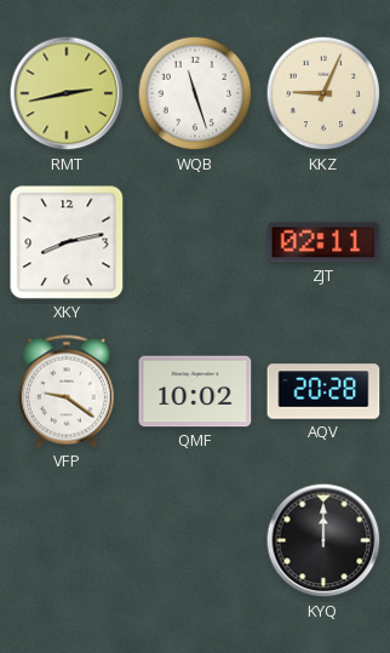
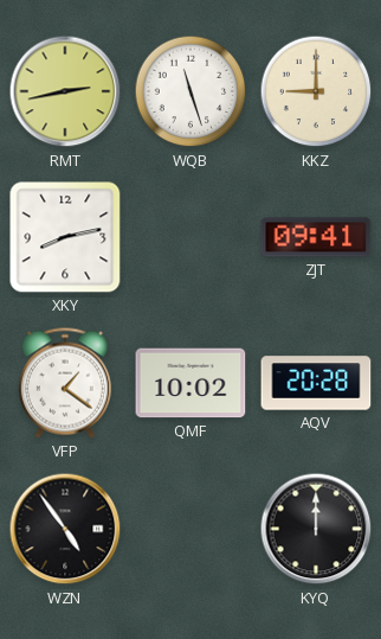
KKZ: 9:04 -> 9:00
ZJT: 02:11 -> 09:41
VFP: 9:21 -> 1:21
WZN: none -> 4:54
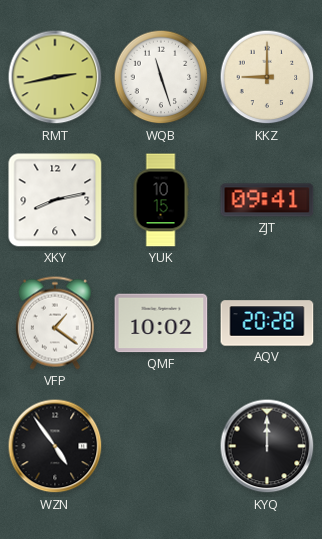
YUK: none -> 10:15
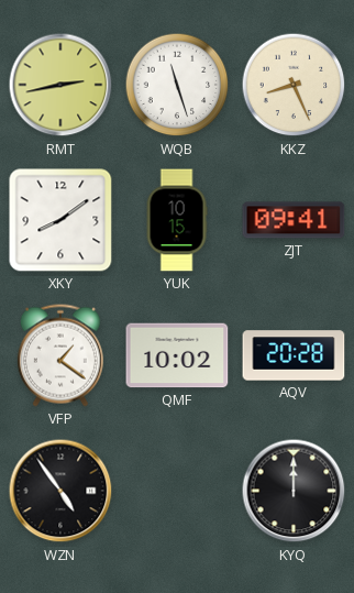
KKZ: 9:00 -> 8:26
XKY: 8:13 -> 8:09
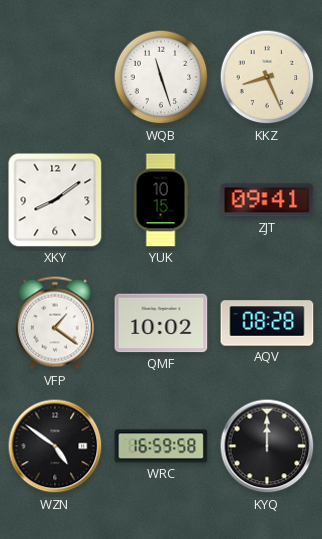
RMT: 2:43 -> none
AQV: 20:28 -> 08:28
WZN: 4:54 -> 4:51
WRC: none -> 16:59
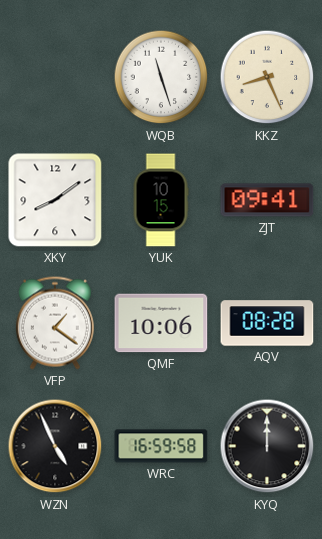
QMF: 10:02 -> 10:06
WZN: 4:51 -> 4:56
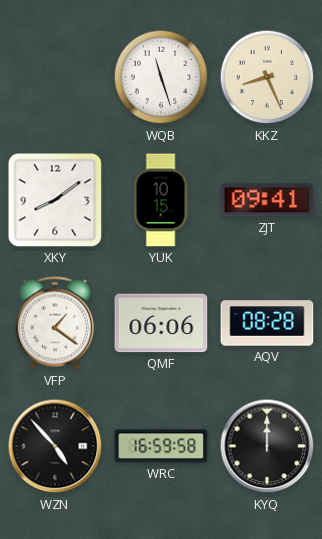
QMF: 10:06 -> 06:06
WZN: 4:56 -> 4:53
